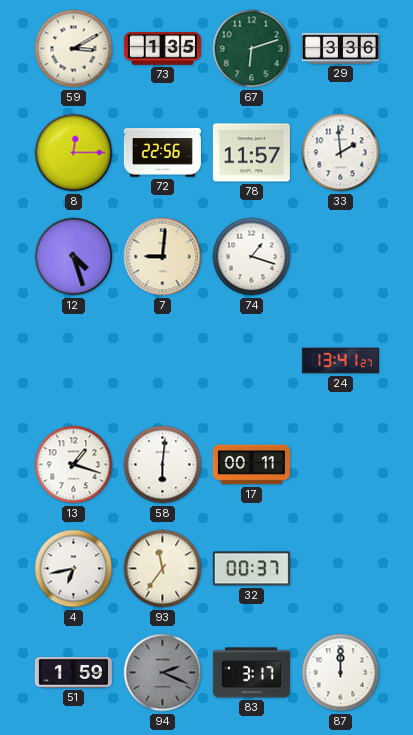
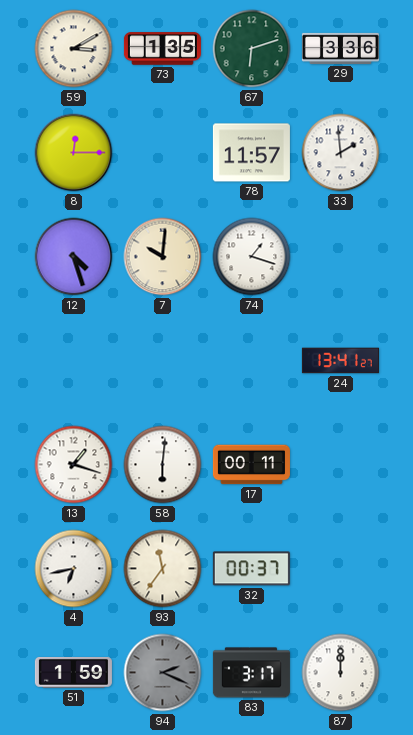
72: 22:56 -> none
7: 9:01 -> 10:01
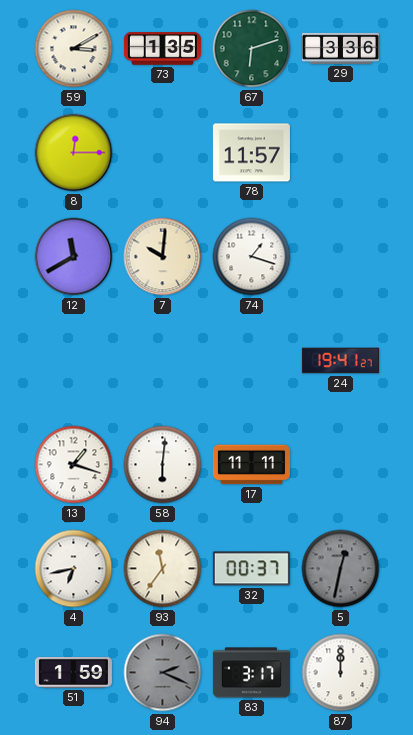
33: 1:59 -> none
12: 4:27 -> 11:40
24: 13:41 -> 19:41
17: 00:11 -> 11:11
5: none -> 12:32
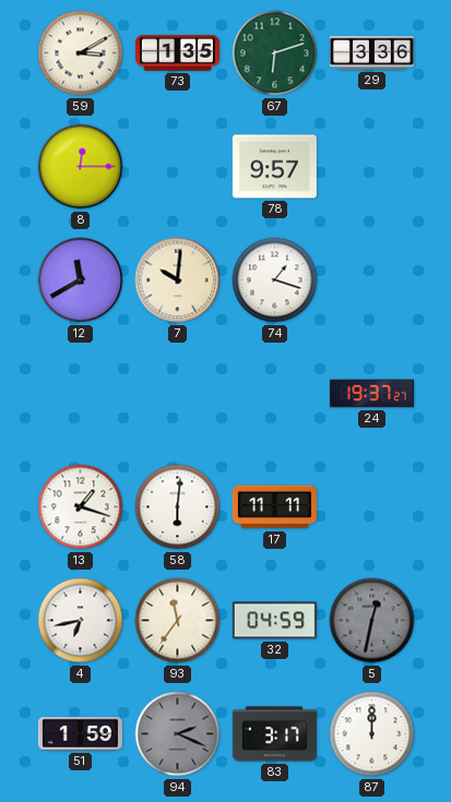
78: 11:57 -> 9:57
24: 19:41 -> 19:37
32: 00:37 -> 04:59
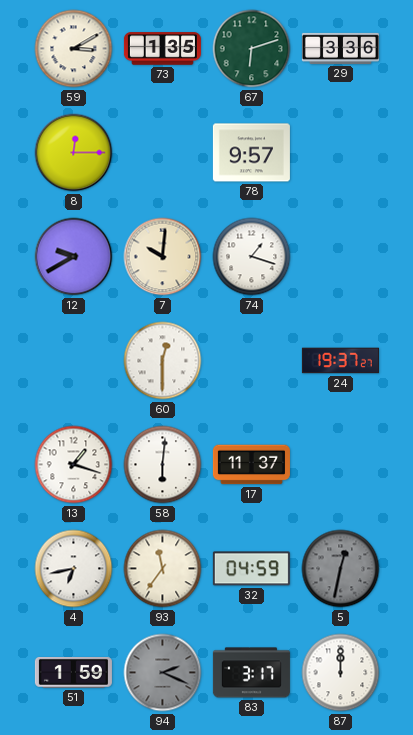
12: 11:40 -> 9:40
60: none -> 12:30
17: 11:11 -> 11:37
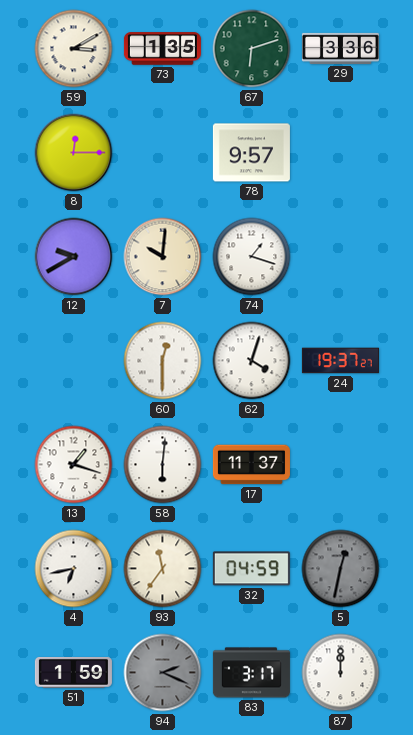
62: none -> 4:03
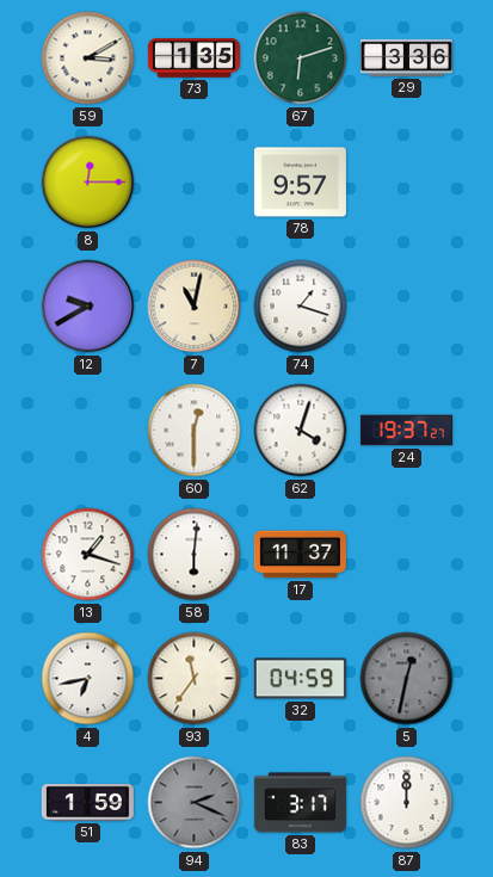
7: 10:01 -> 11:02
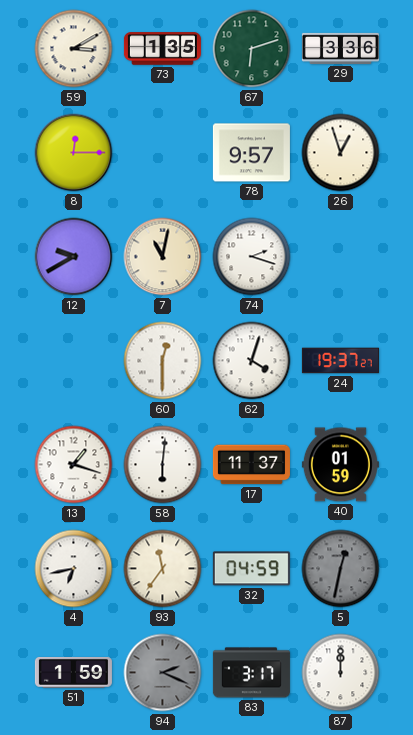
26: none -> 12:57
74: 1:18 -> 2:18
40: none -> 01:59
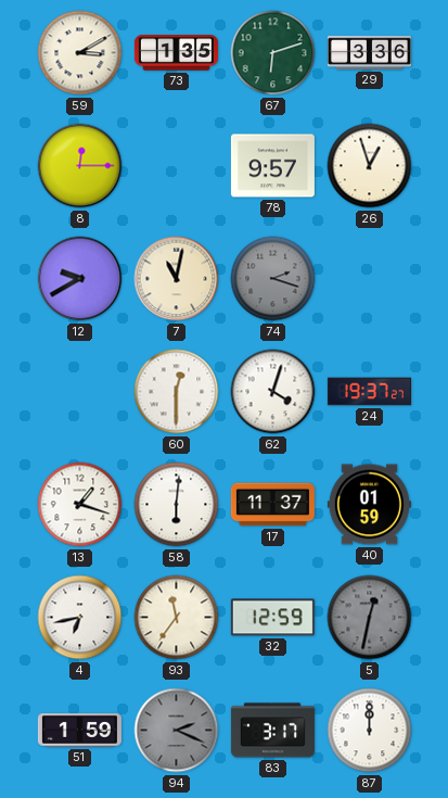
74 dial: white -> grey
32: 04:59 -> 12:59
